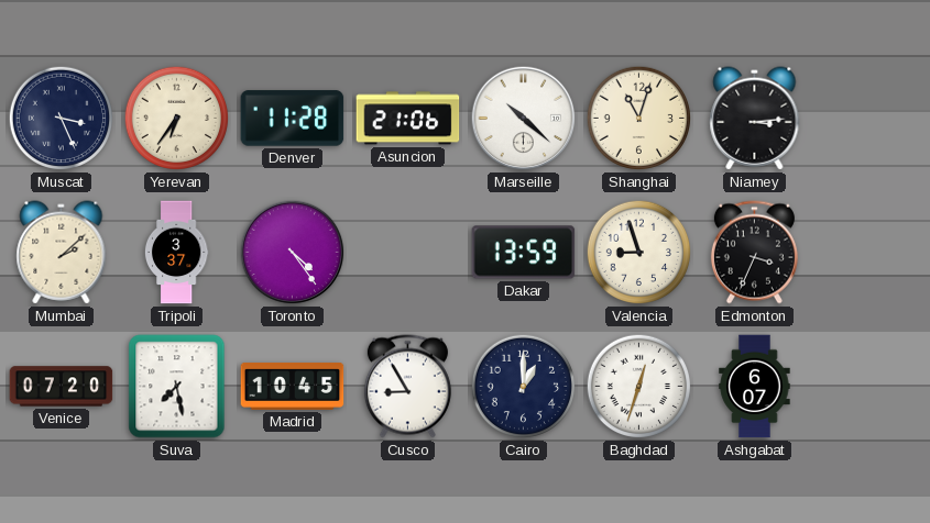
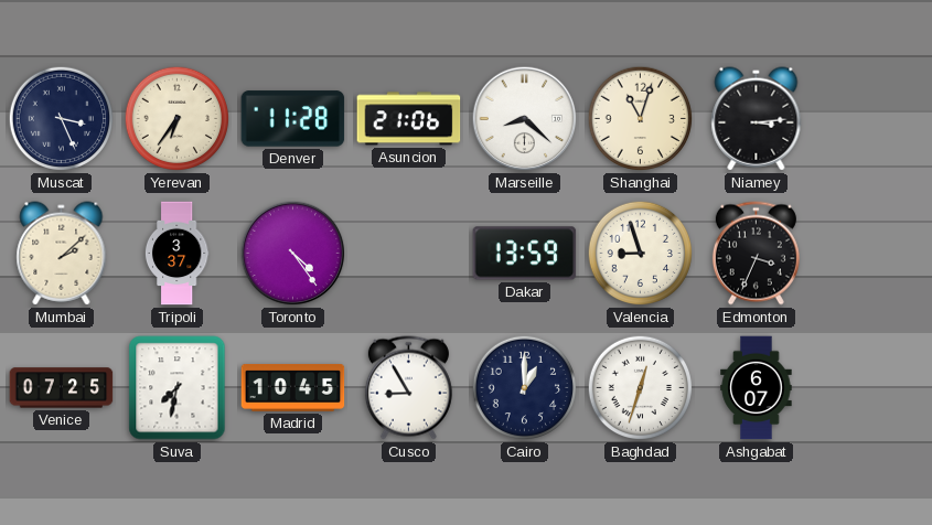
Marseille: 10:22 -> 8:22
Venice: 07:20 -> 07:25
Suva: 7:28 -> 7:32
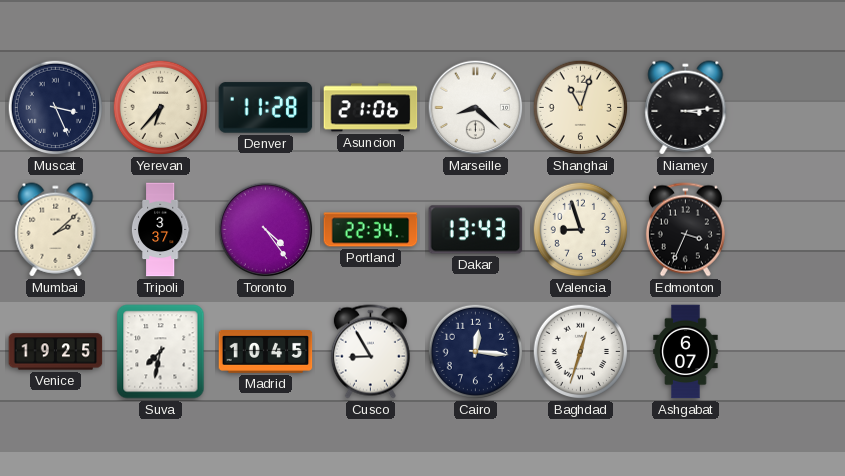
Yerevan: 6:36 -> 6:37
Portland: none -> 22:34
Dakar: 13:59 -> 13:43
Venice: 07:25 -> 19:25
Cairo: 1:00 -> 12:16
